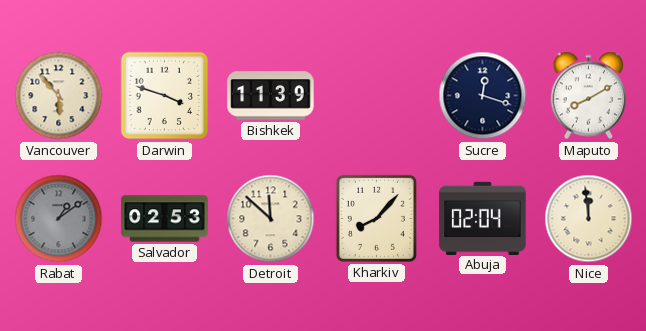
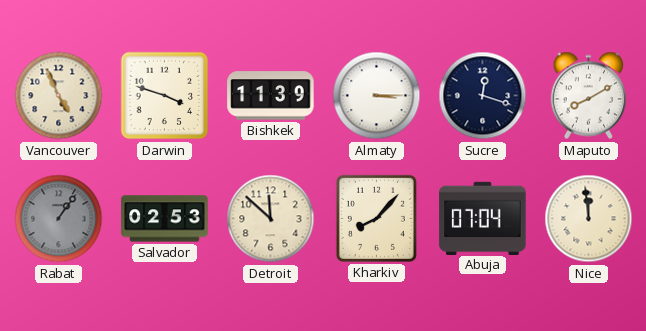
Vancouver: 5:53 -> 4:56
Almaty: none -> 3:15
Rabat: 1:09 -> 1:06
Abuja: 02:04 -> 07:04
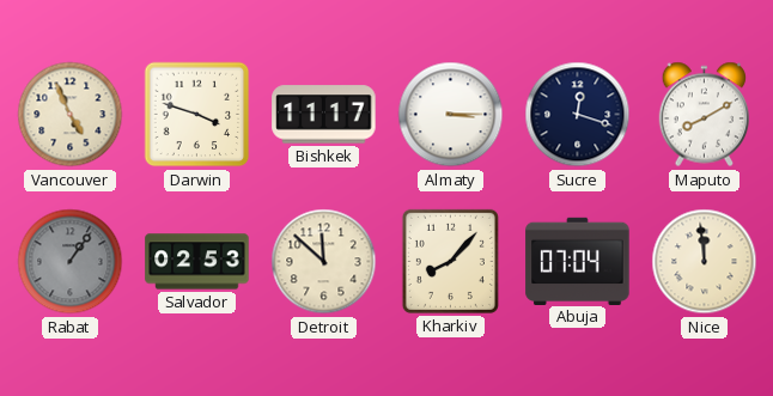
Bishkek: 11:39 -> 11:17
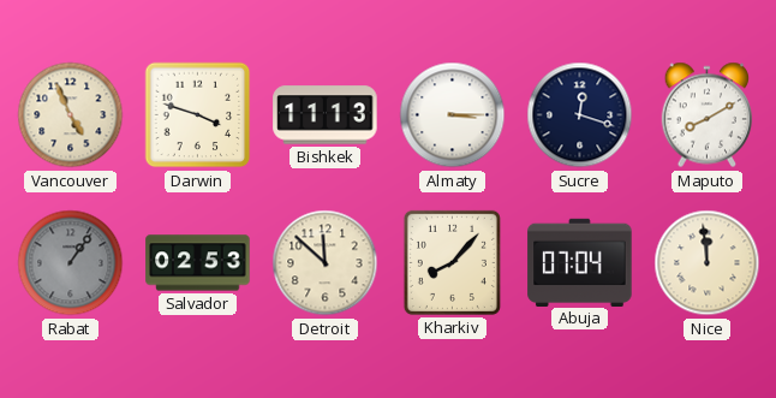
Bishkek: 11:17 -> 11:13
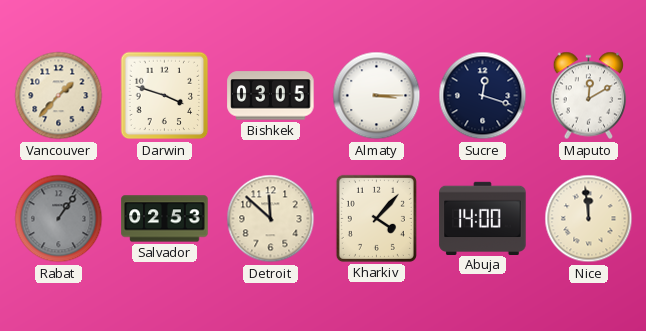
Vancouver: 4:56 -> 1:37
Bishkek: 11:13 -> 03:05
Maputo: 8:10 -> 12:10
Kharkiv: 8:07 -> 4:07
Abuja: 07:04 -> 14:00
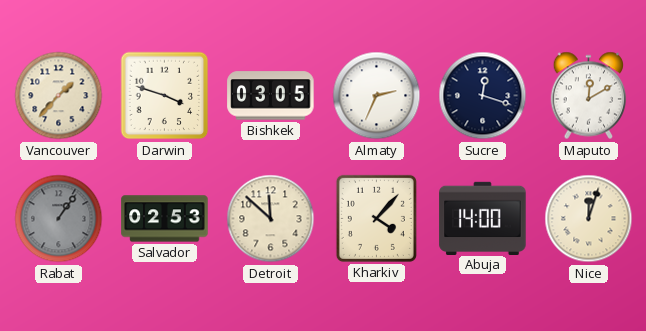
Almaty: 3:15 -> 2:34
Nice: 11:59 -> 12:03
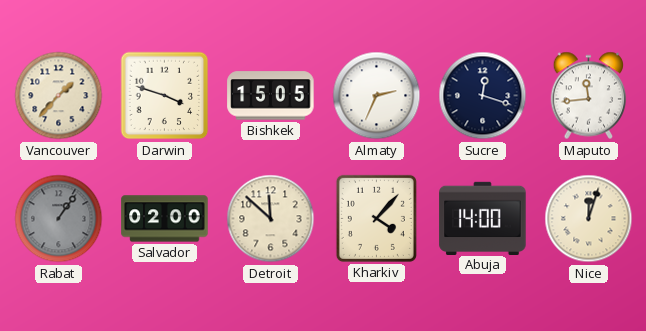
Bishkek: 03:05 -> 15:05
Maputo: 12:10 -> 11:44
Salvador: 02:53 -> 02:00
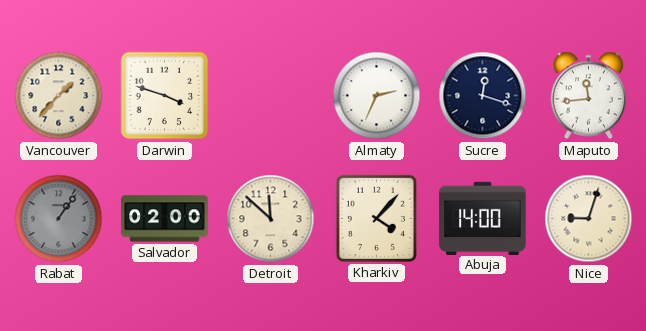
Bishkek: 15:05 -> none
Nice: 12:03 -> 9:03
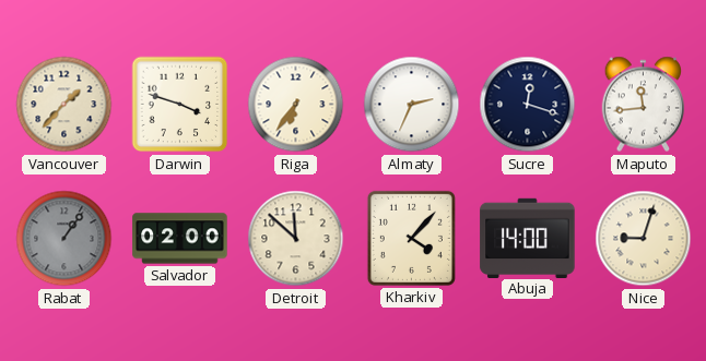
Riga: none -> 6:36
